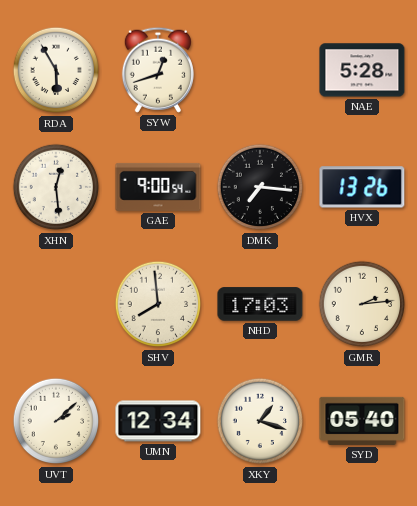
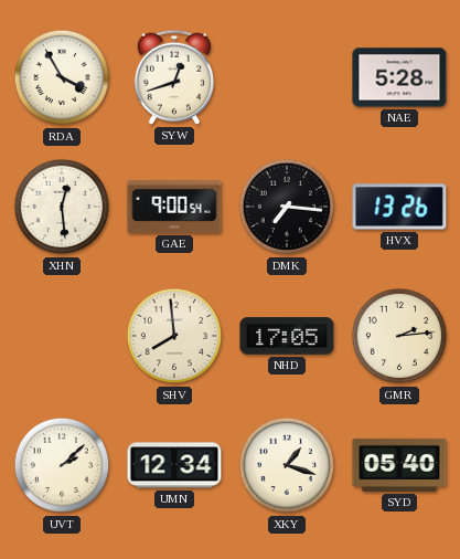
RDA: 5:55 -> 3:55
NHD: 17:03 -> 17:05
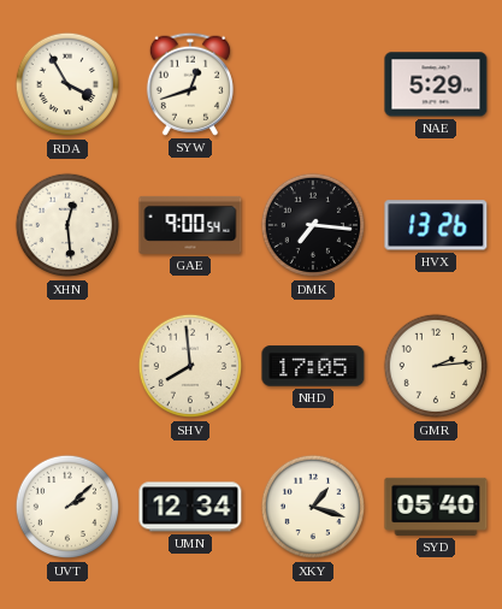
NAE: 5:28 -> 5:29
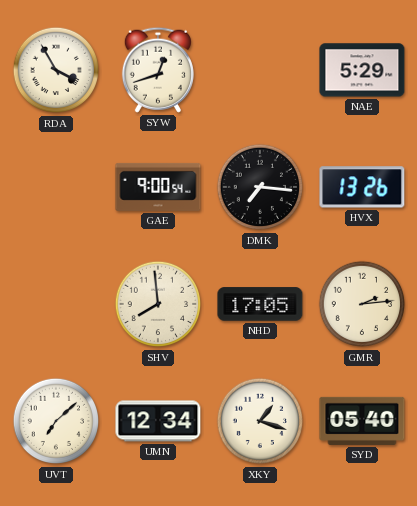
XHN: 12:29 -> none
UVT: 2:08 -> 7:08
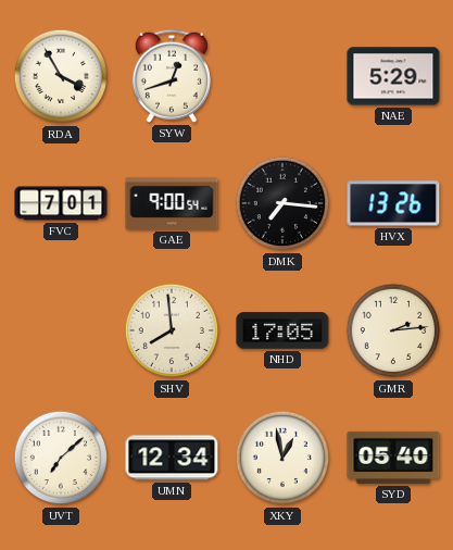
FVC: none -> 7:01
XKY: 1:18 -> 12:58
